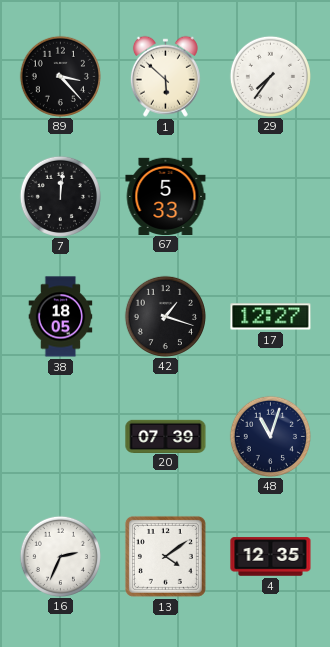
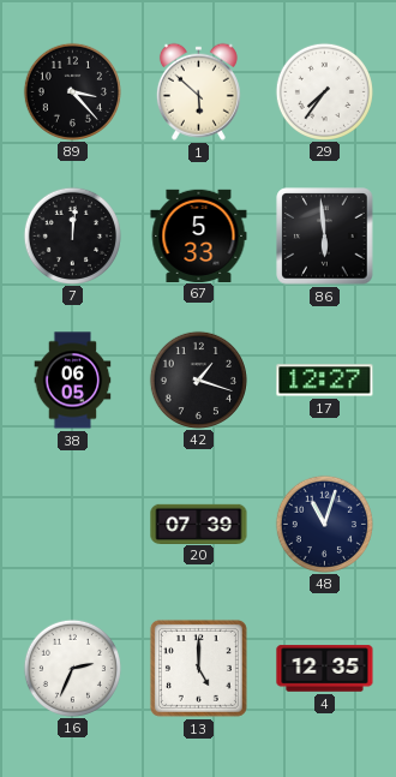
86: none -> 5:59
38: 18:05 -> 06:05
13: 4:09 -> 5:00
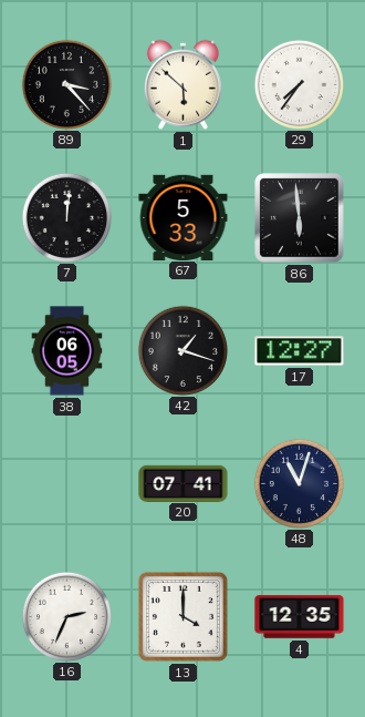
20: 07:39 -> 07:41
13: 5:00 -> 4:00
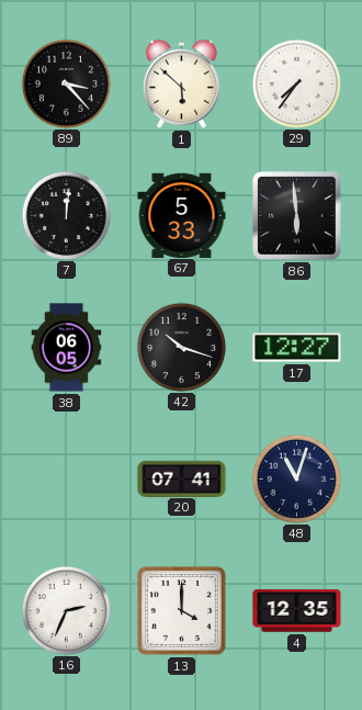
42: 1:18 -> 10:18
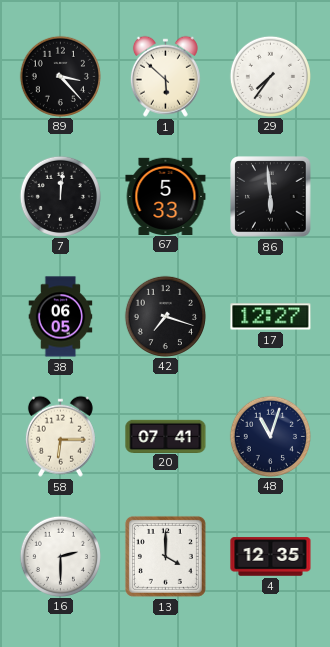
42: 10:18 -> 7:18
58: none -> 6:15
16: 2:34 -> 2:30
